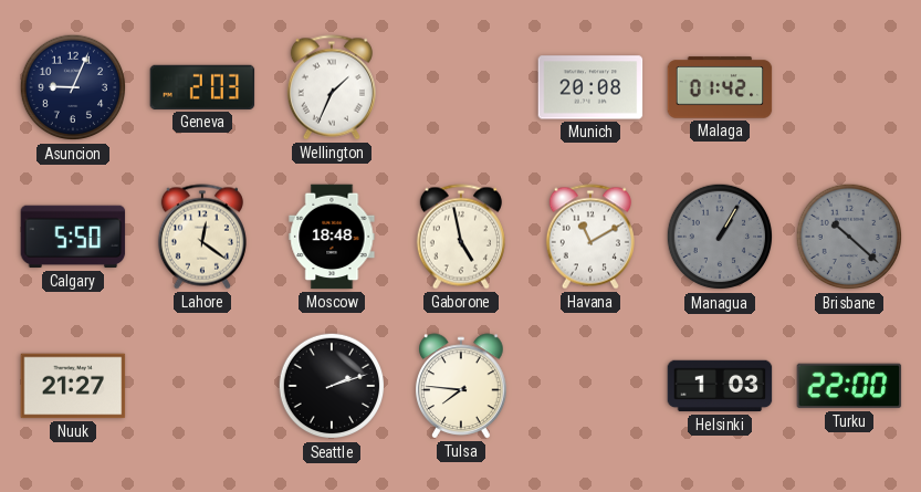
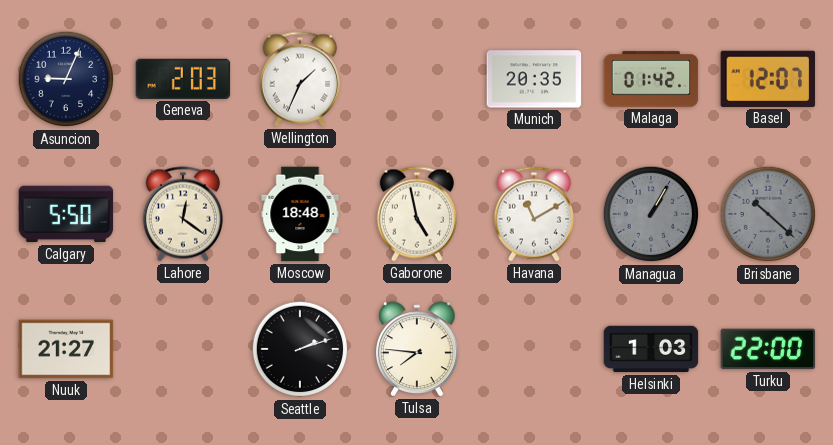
Munich: 20:08 -> 20:35
Basel: none -> 12:07
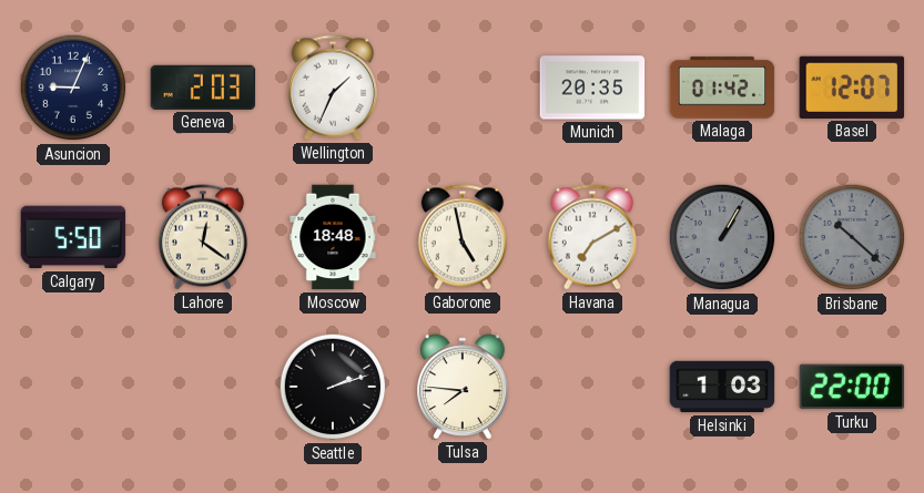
Havana: 11:10 -> 7:10
Nuuk: 21:27 -> none
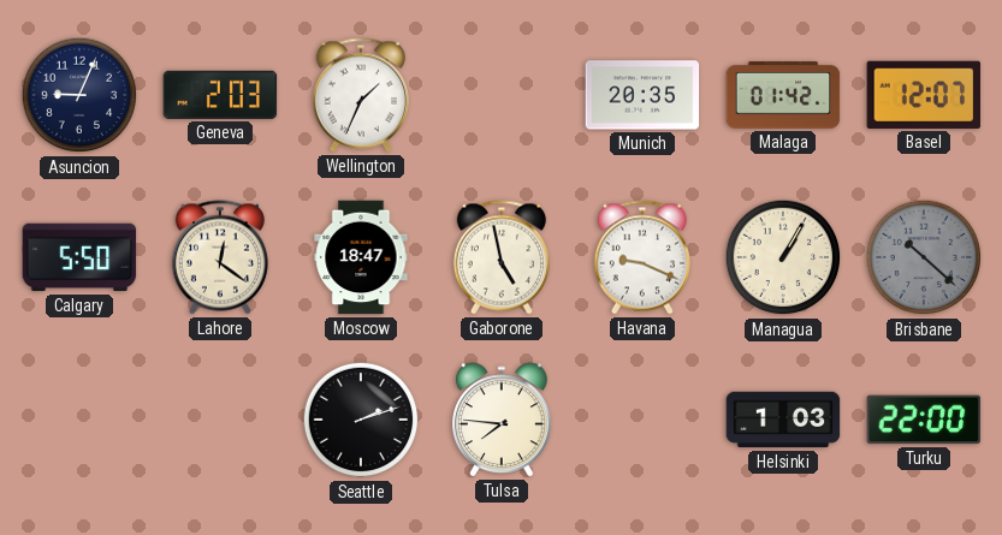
Moscow: 18:48 -> 18:47
Havana: 7:10 -> 9:19
Managua dial: grey -> cream
